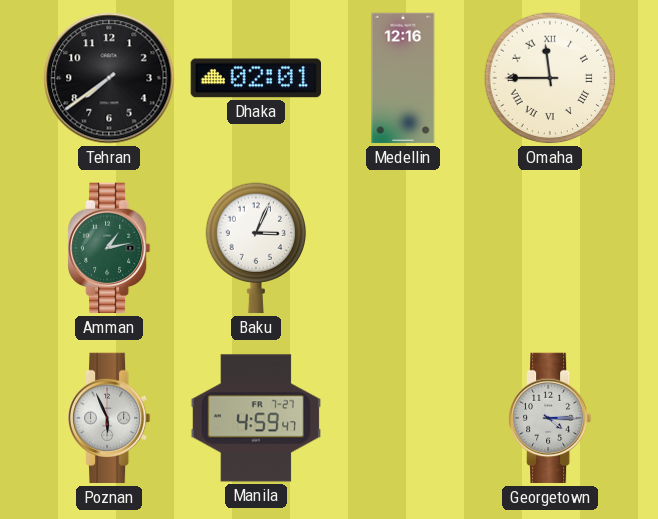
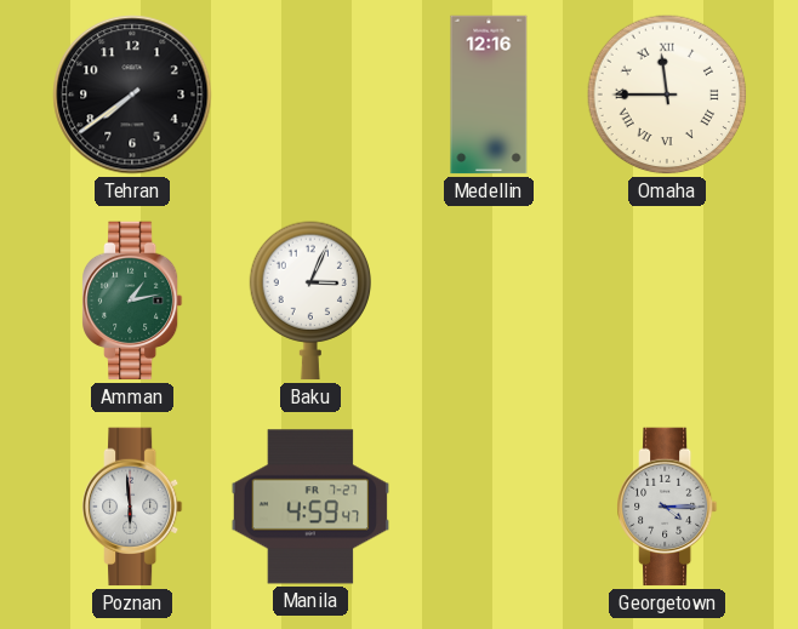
Dhaka: 02:01 -> none
Poznan: 5:56 -> 5:59
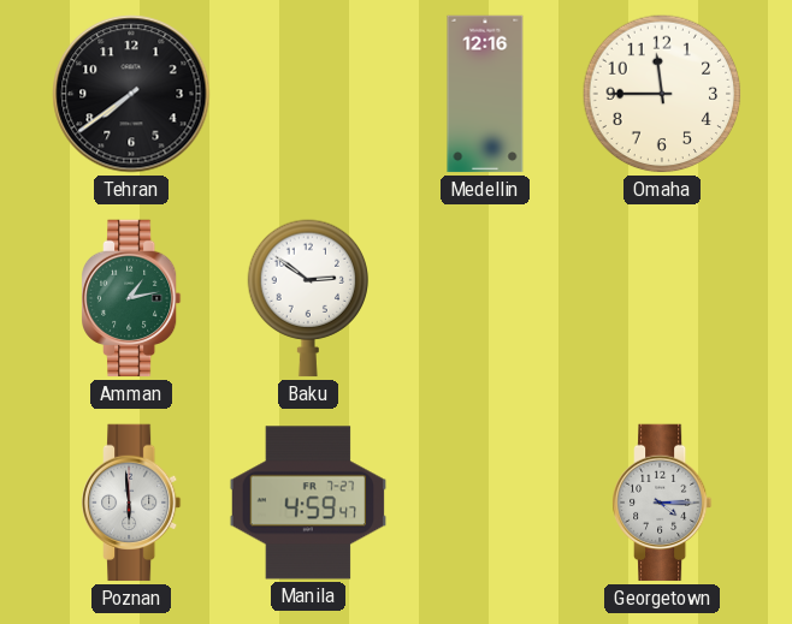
Omaha numerals: Roman -> Arabic
Baku: 3:04 -> 2:51
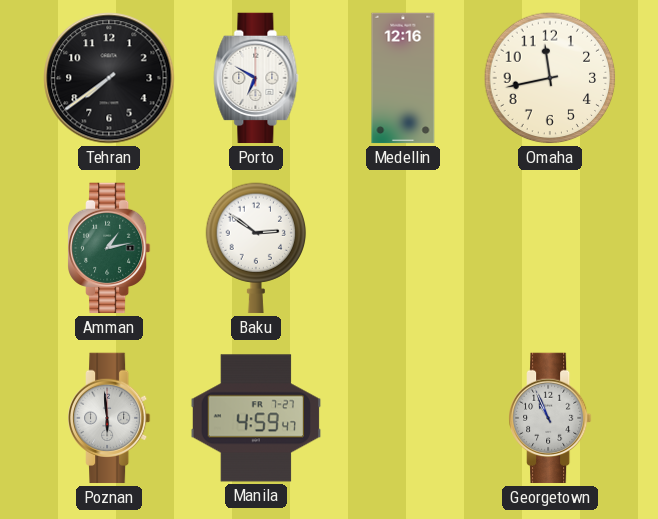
Porto: none -> 6:50
Omaha: 11:45 -> 11:43
Georgetown: 4:15 -> 10:56
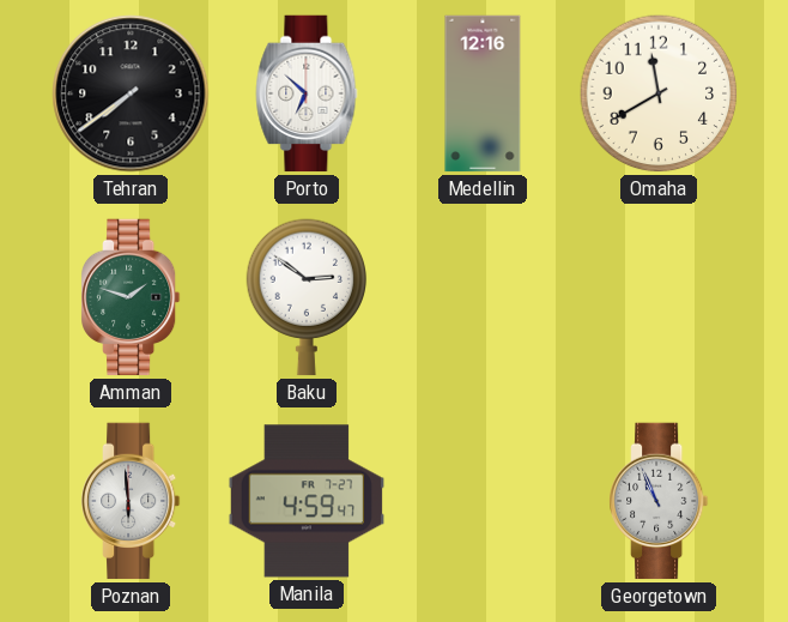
Porto: 6:50 -> 6:52
Omaha: 11:43 -> 11:40
Amman: 1:13 -> 1:48
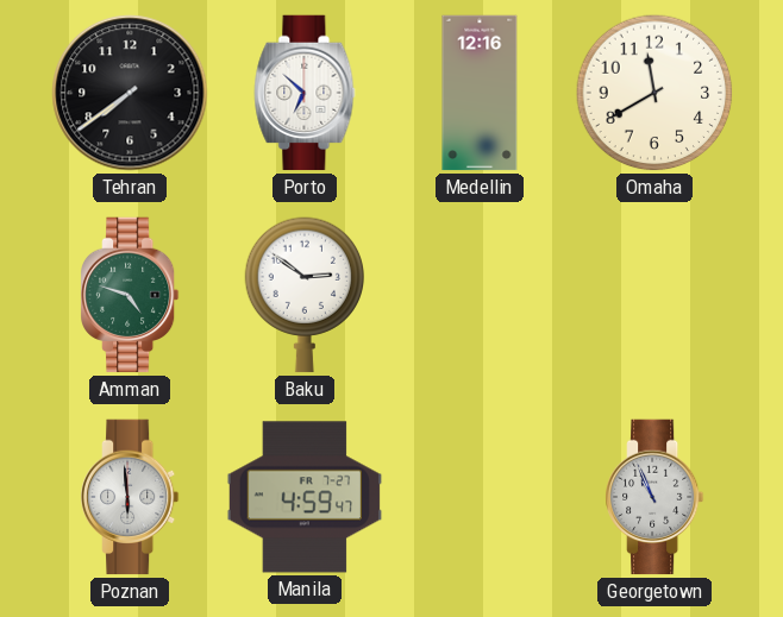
Amman: 1:48 -> 4:48
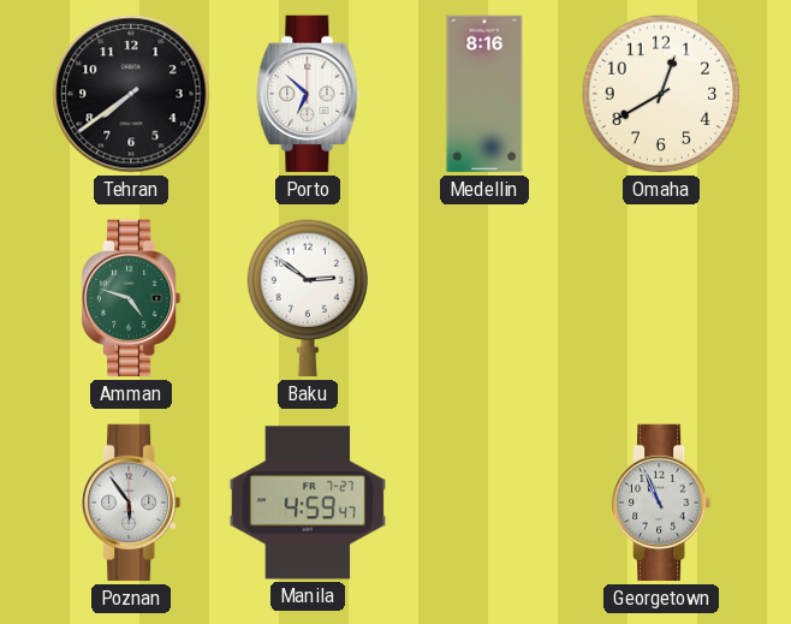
Medellin: 12:16 -> 8:16
Omaha: 11:40 -> 12:40
Poznan: 5:59 -> 5:54
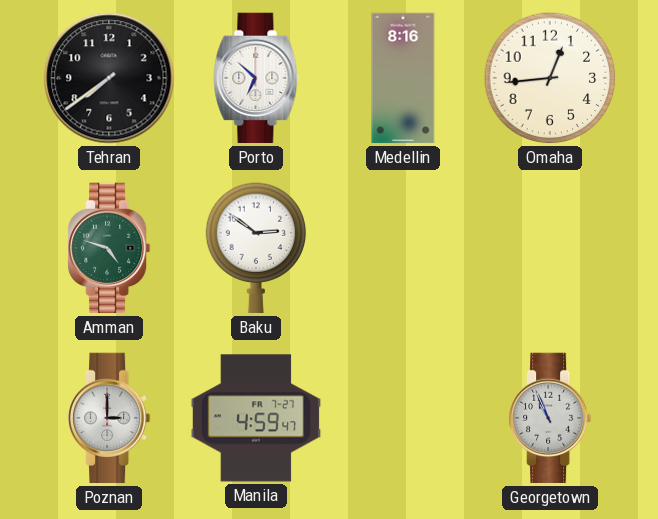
Omaha: 12:40 -> 12:44
Poznan: 5:54 -> 3:00
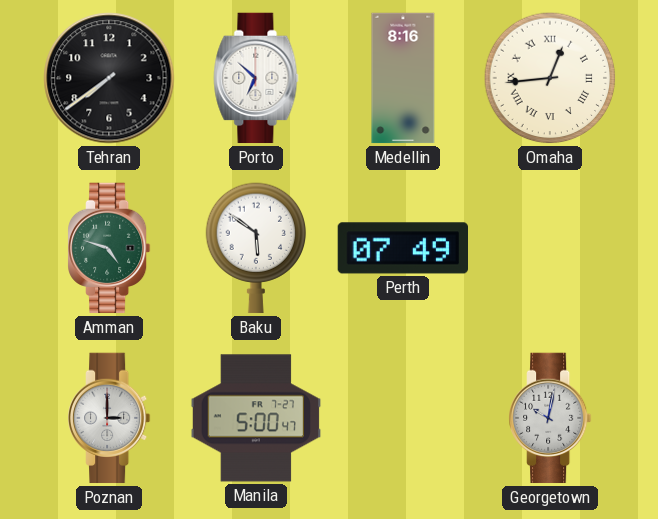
Omaha numerals: Arabic -> Roman
Baku: 2:51 -> 5:51
Perth: none -> 07:49
Manila: 4:59 -> 5:00
Georgetown: 10:56 -> 10:02
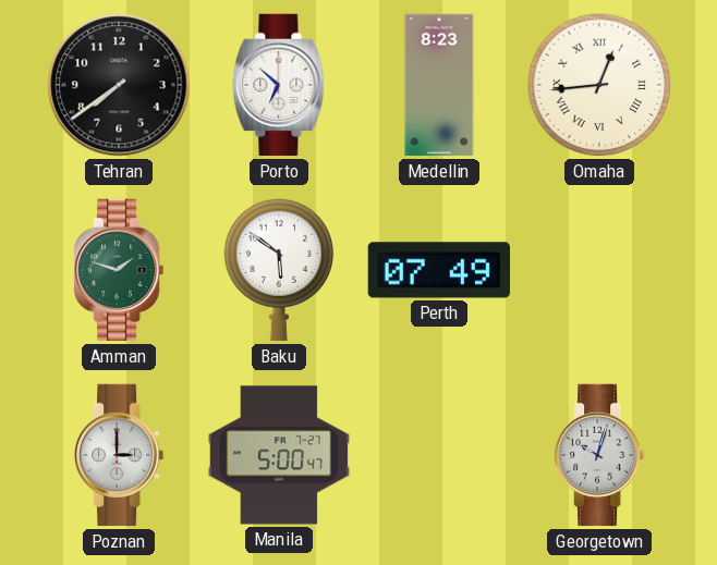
Medellin: 8:16 -> 8:23
Amman: 4:48 -> 1:48
Georgetown: 10:02 -> 10:03
